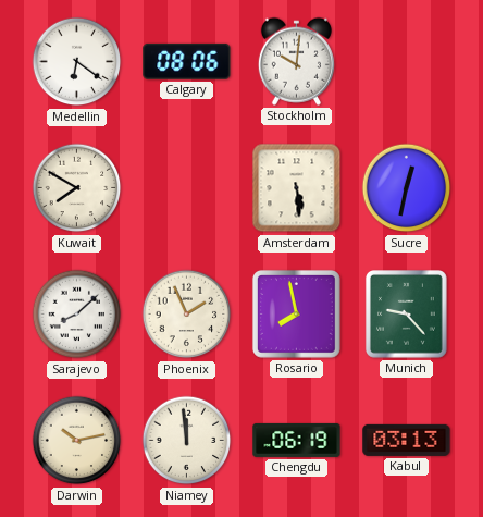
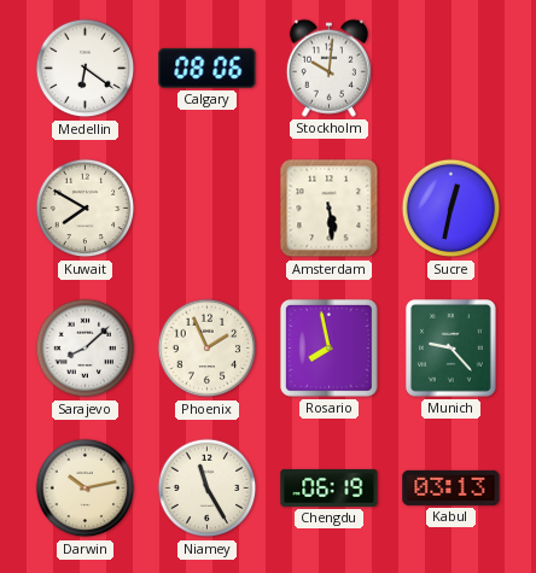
Niamey: 11:59 -> 11:25
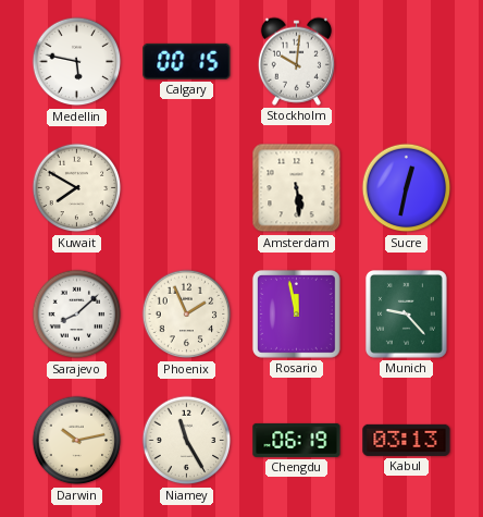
Medellin: 6:21 -> 5:47
Calgary: 08:06 -> 00:15
Rosario: 7:58 -> 11:58
